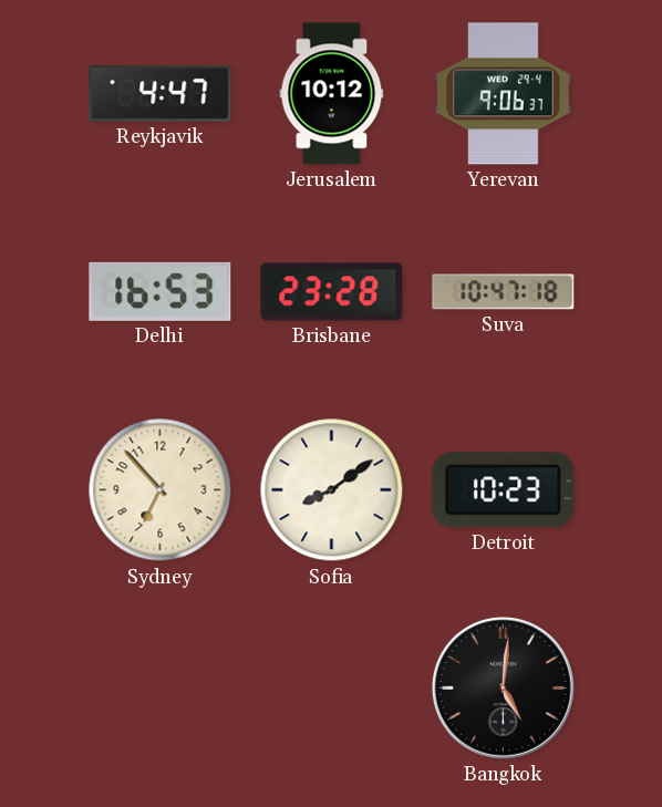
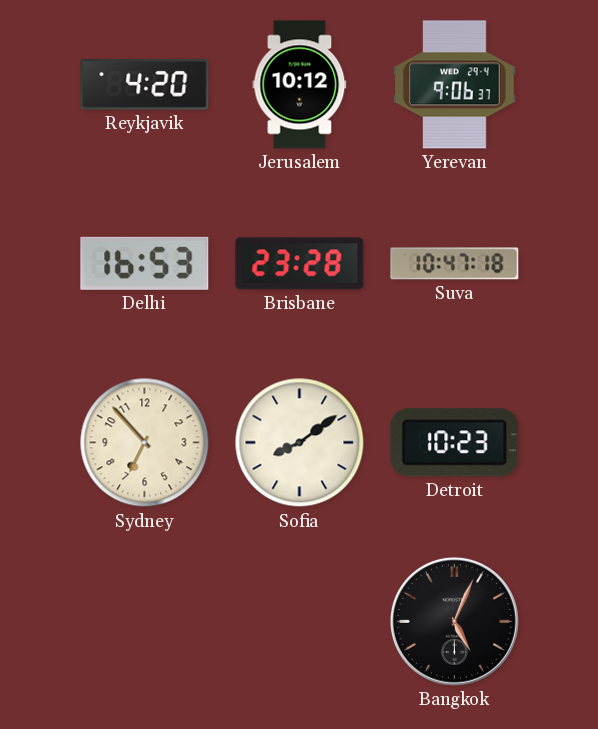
Reykjavik: 4:47 -> 4:20
Bangkok: 5:01 -> 5:04
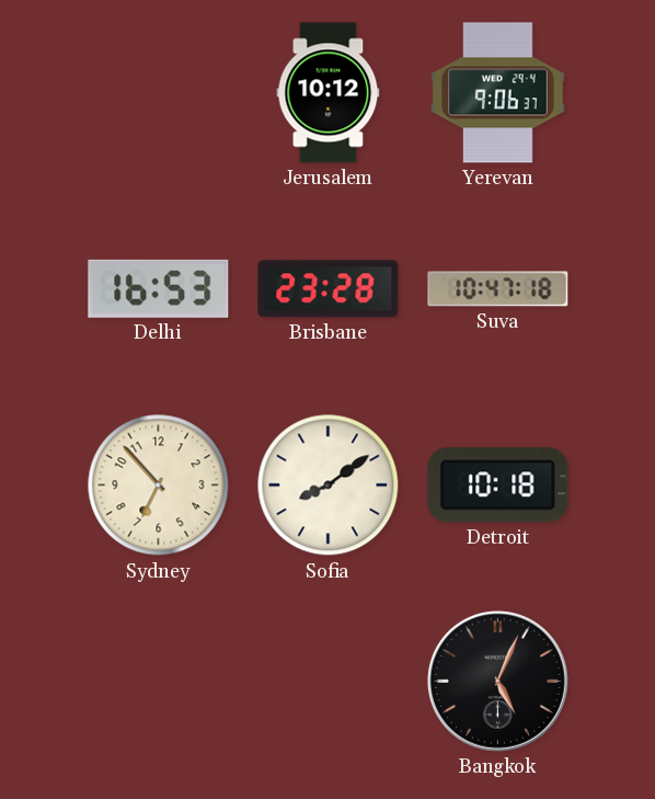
Reykjavik: 4:20 -> none
Detroit: 10:23 -> 10:18
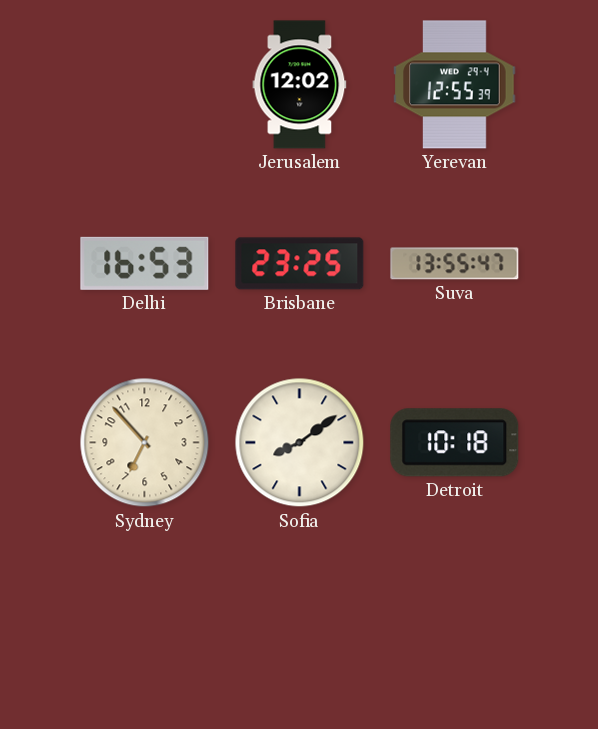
Jerusalem: 10:12 -> 12:02
Yerevan: 9:06 -> 12:55
Brisbane: 23:28 -> 23:25
Suva: 10:47 -> 13:55
Bangkok: 5:04 -> none
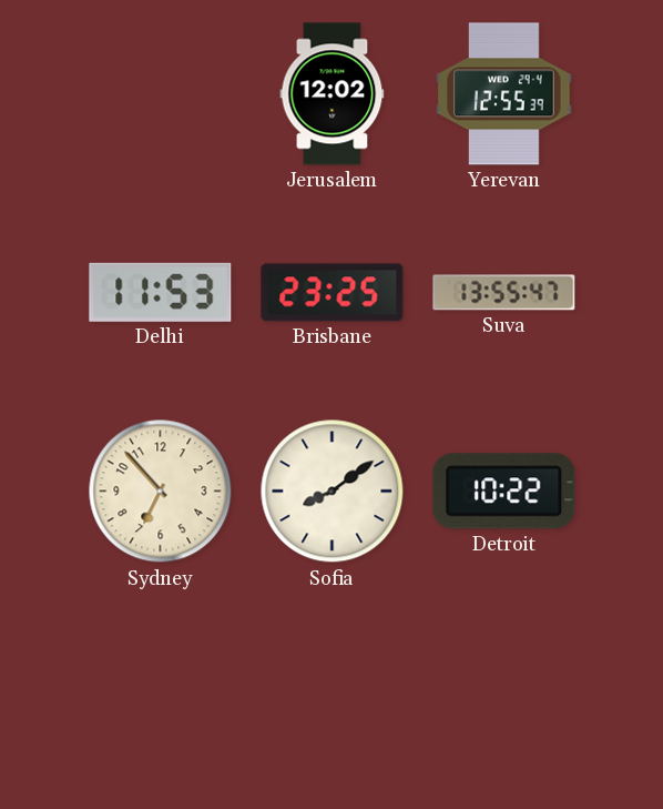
Delhi: 16:53 -> 11:53
Detroit: 10:18 -> 10:22
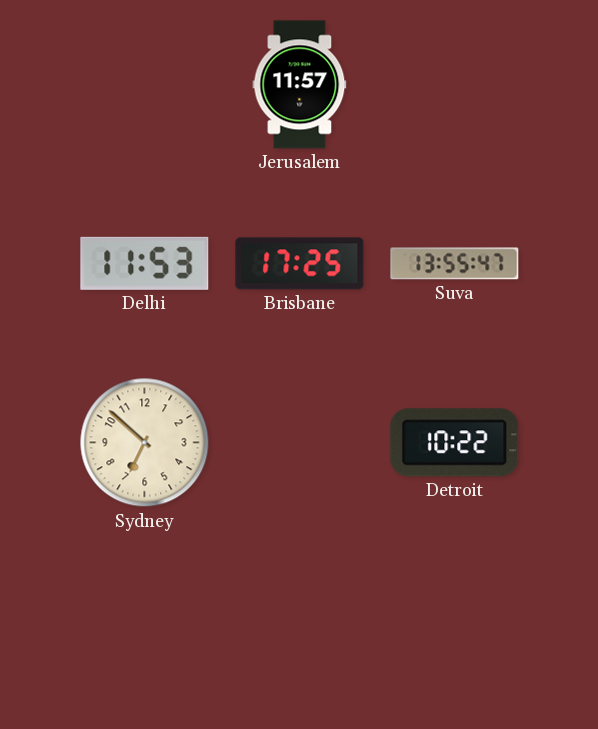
Jerusalem: 12:02 -> 11:57
Yerevan: 12:55 -> none
Brisbane: 23:25 -> 17:25
Sydney: 6:53 -> 6:52
Sofia: 8:09 -> none
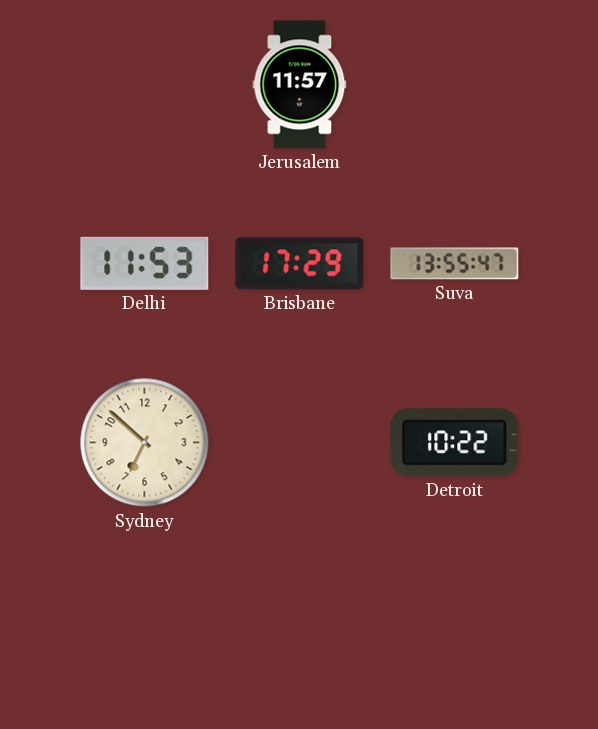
Brisbane: 17:25 -> 17:29
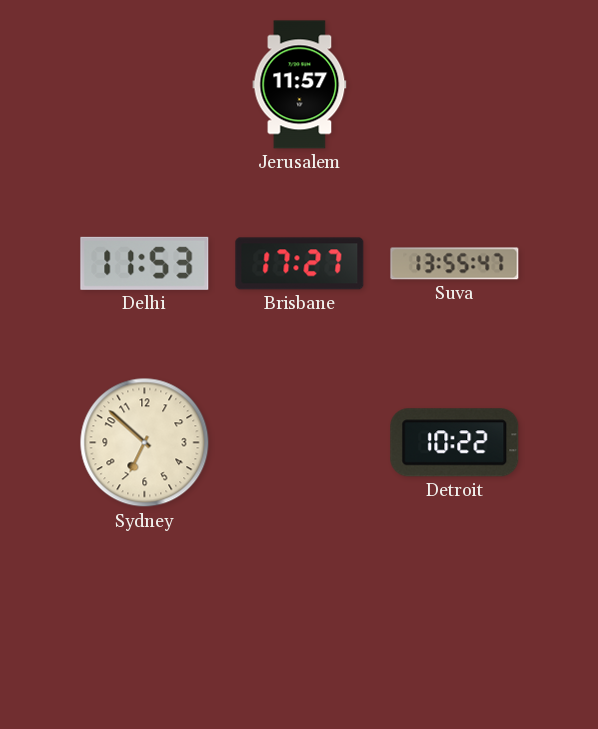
Brisbane: 17:29 -> 17:27
